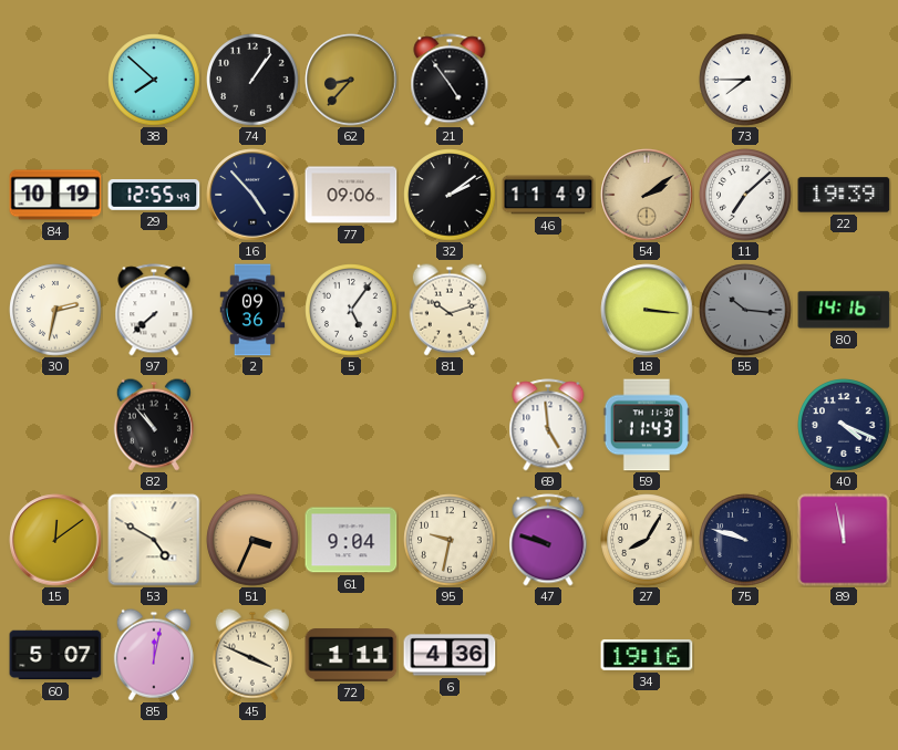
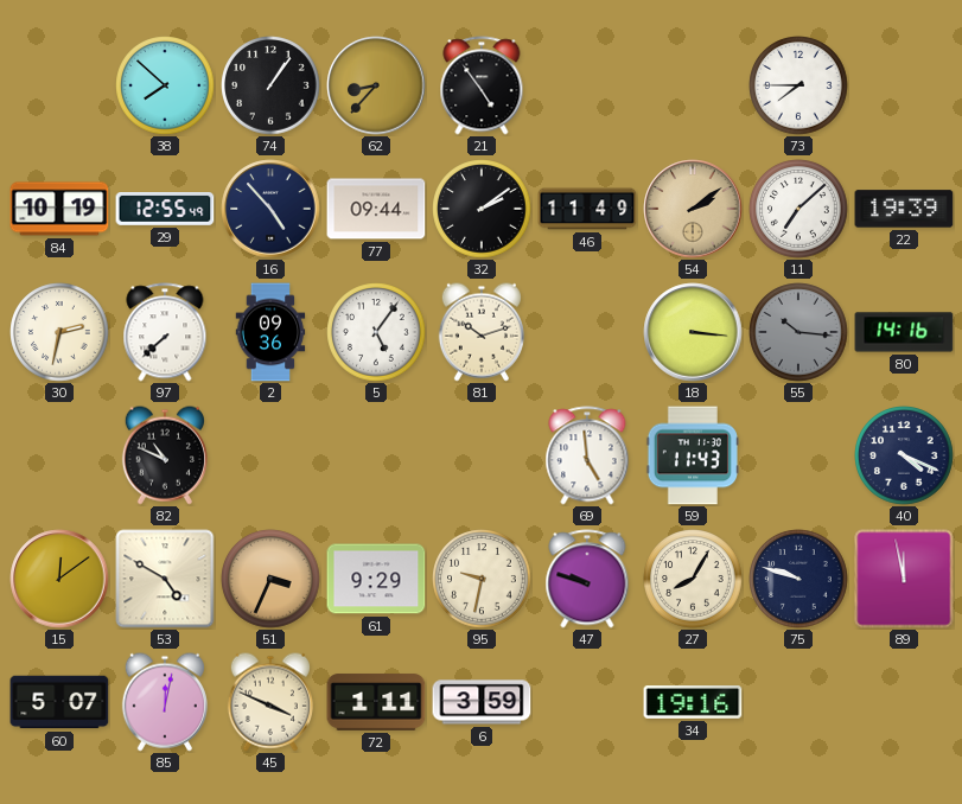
77: 09:06 -> 09:44
82: 10:53 -> 10:49
61: 9:04 -> 9:29
6: 4:36 -> 3:59
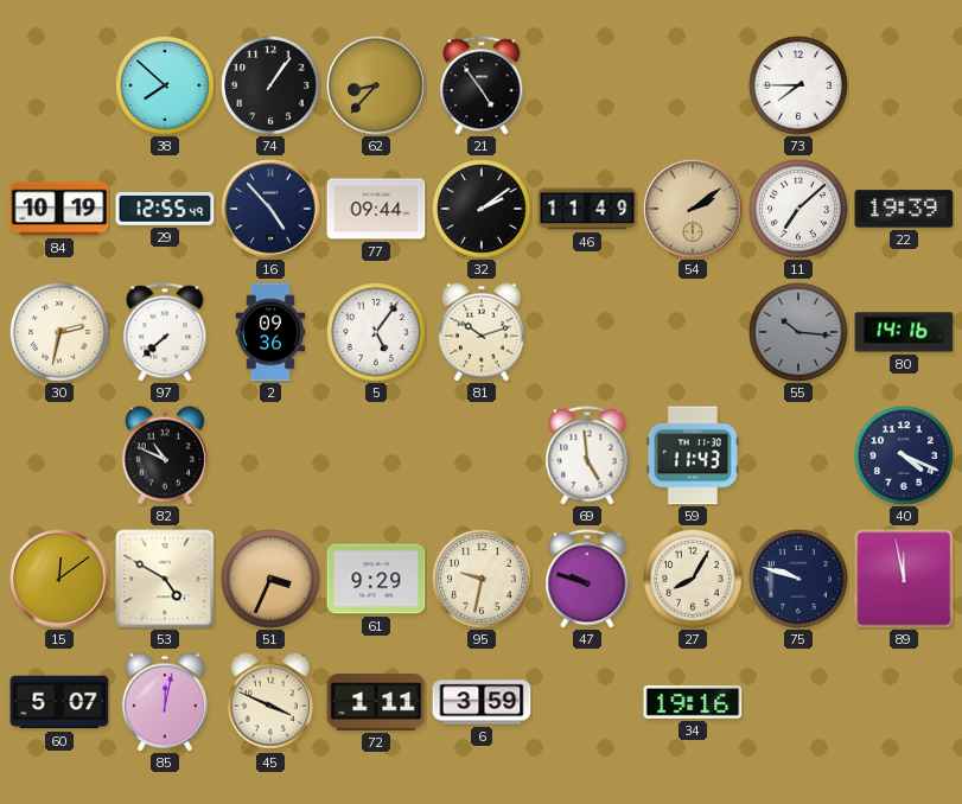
18: 3:16 -> none
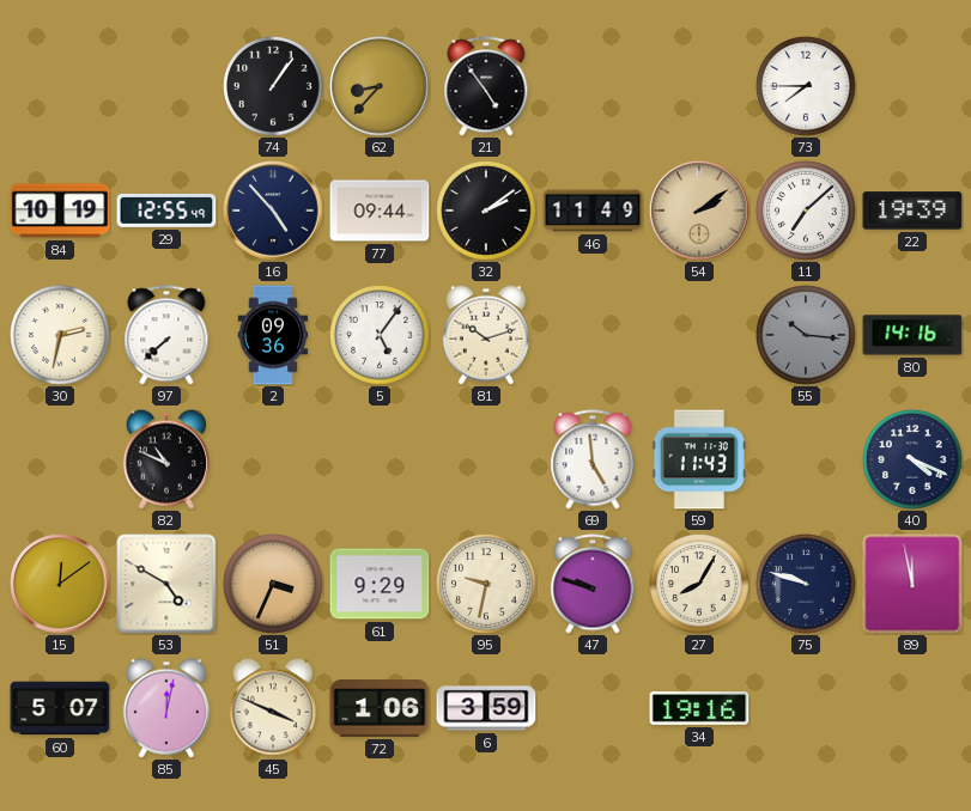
38: 7:52 -> none
72: 1:11 -> 1:06
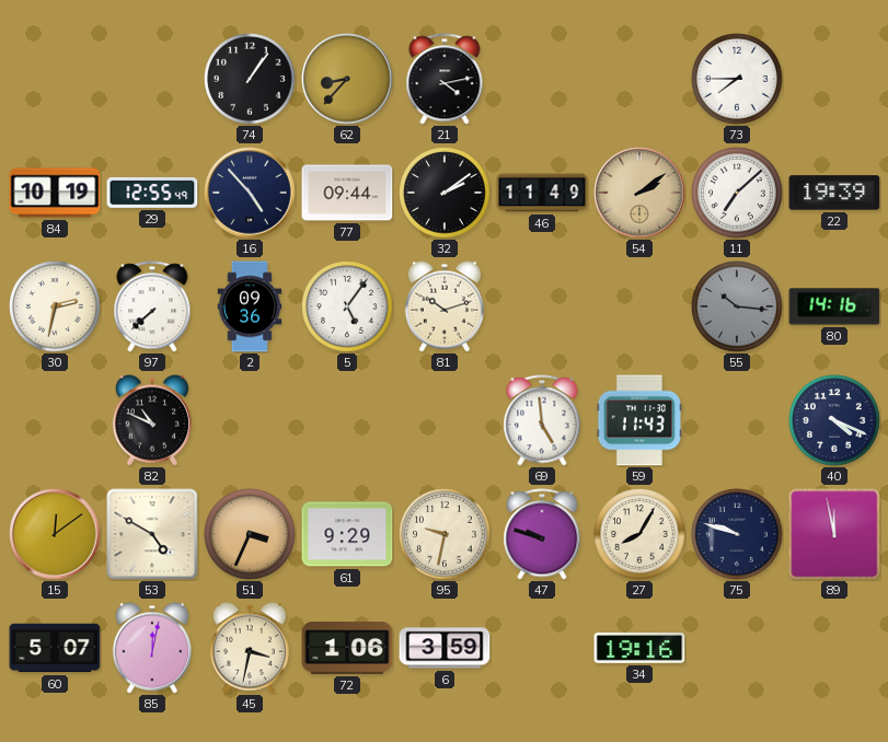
21: 4:54 -> 4:13
45: 3:49 -> 3:32
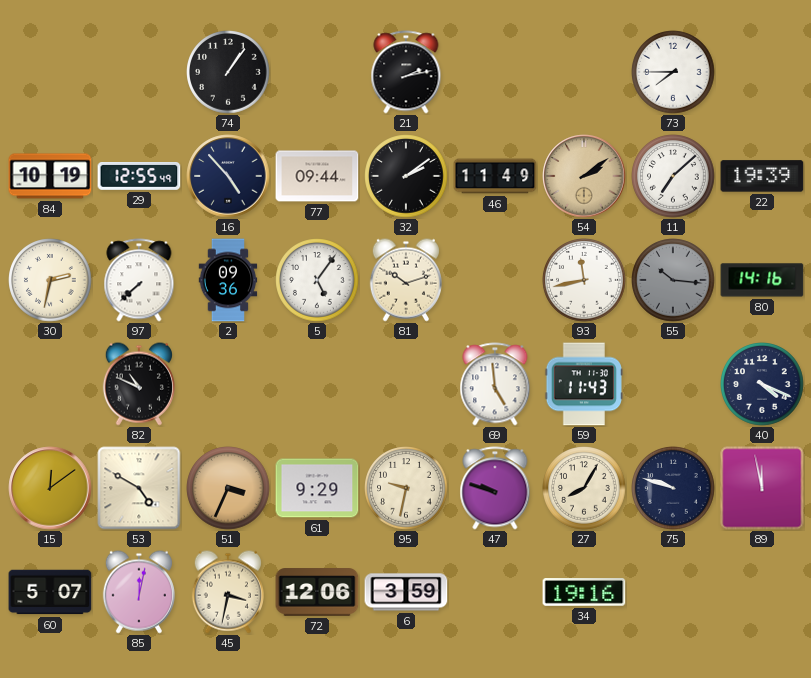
62: 8:37 -> none
21: 4:13 -> 2:13
93: none -> 11:43
72: 1:06 -> 12:06
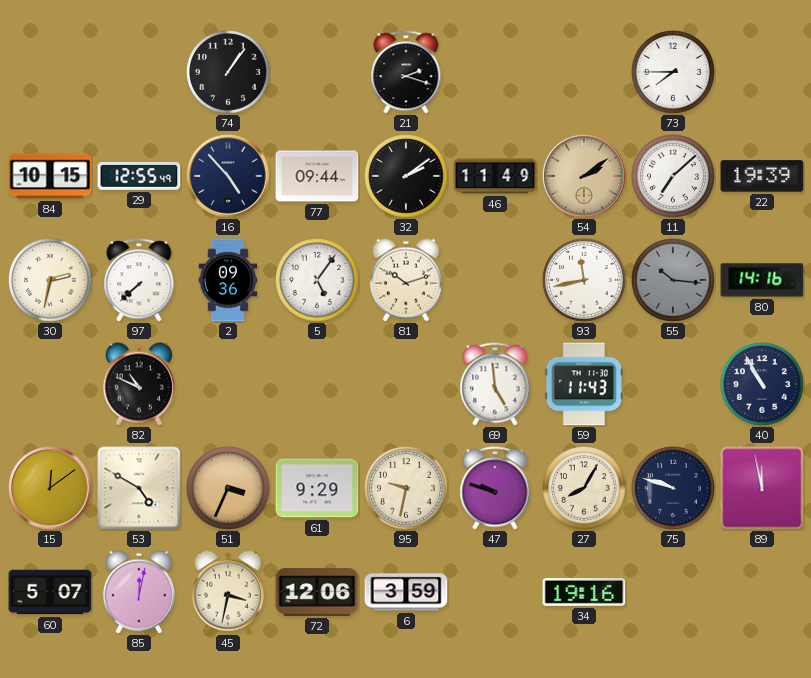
21: 2:13 -> 2:18
84: 10:19 -> 10:15
40: 4:19 -> 10:55
